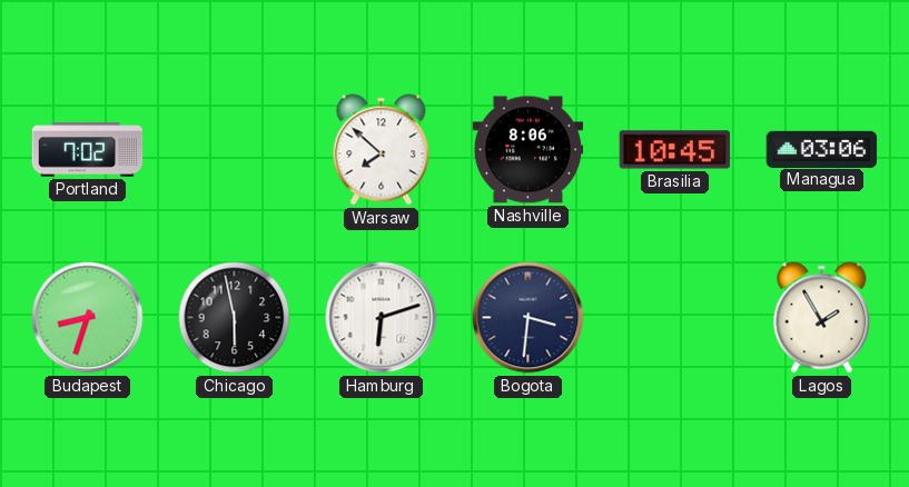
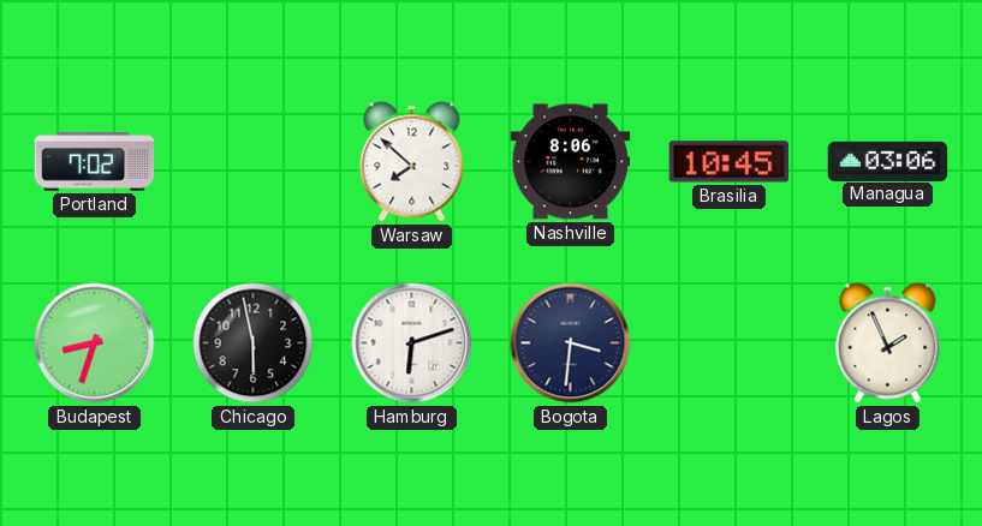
Lagos: 1:55 -> 1:56
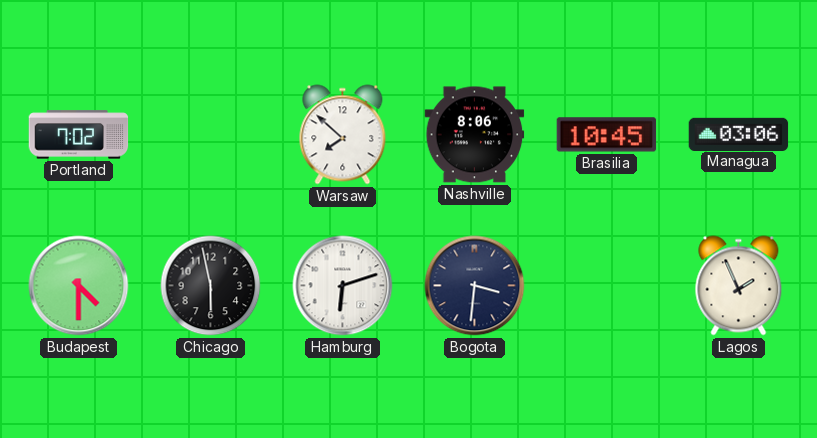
Budapest: 8:33 -> 4:30
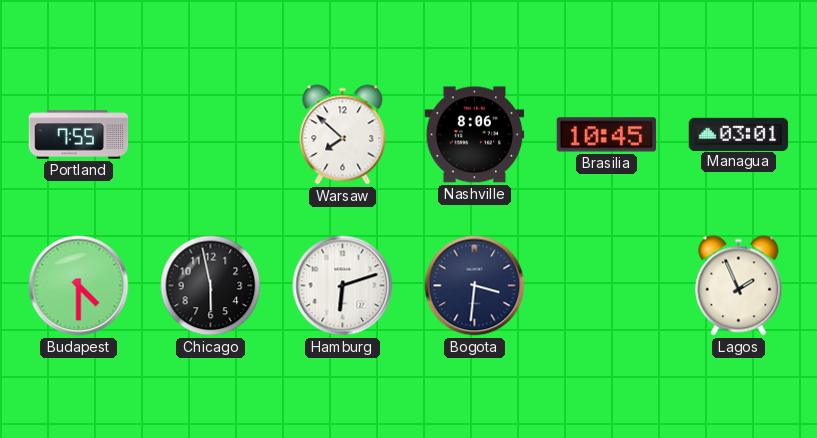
Portland: 7:02 -> 7:55
Managua: 03:06 -> 03:01
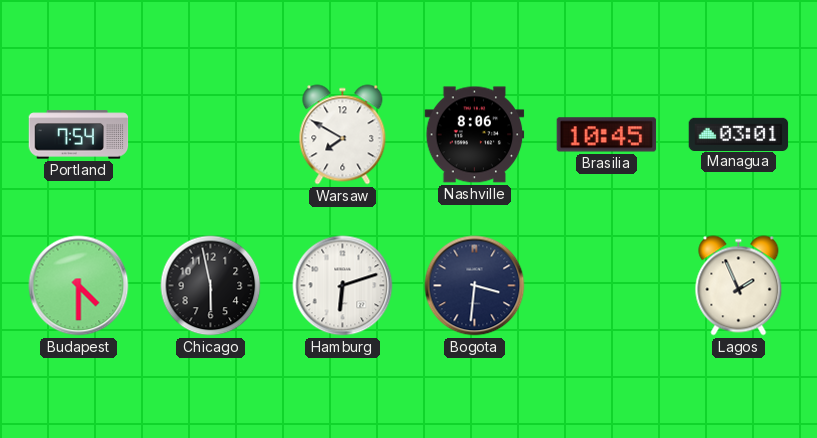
Portland: 7:55 -> 7:54
Warsaw: 7:52 -> 7:50
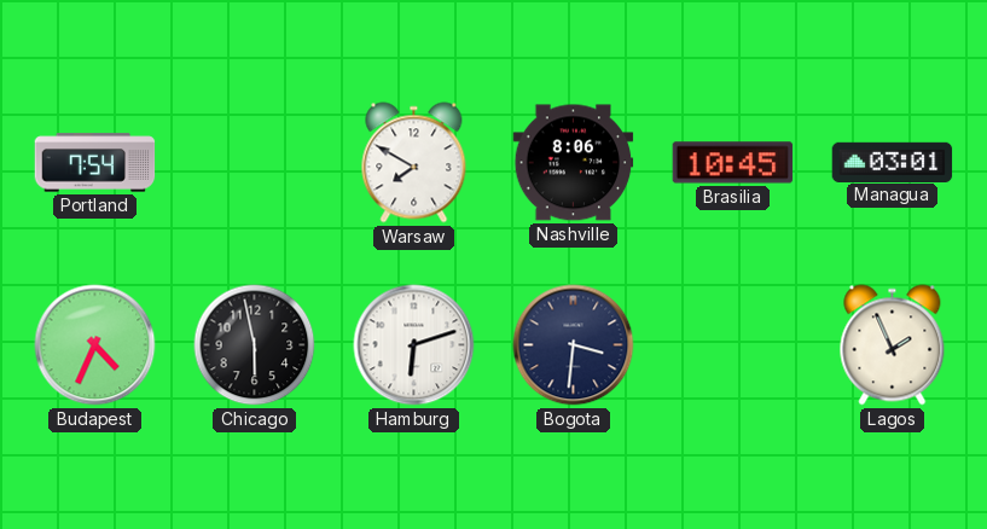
Budapest: 4:30 -> 4:34
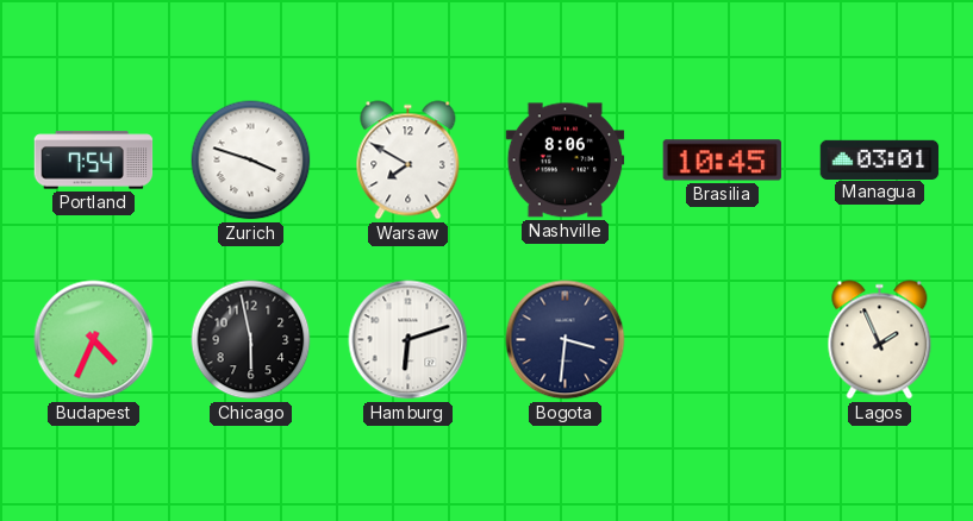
Zurich: none -> 3:48
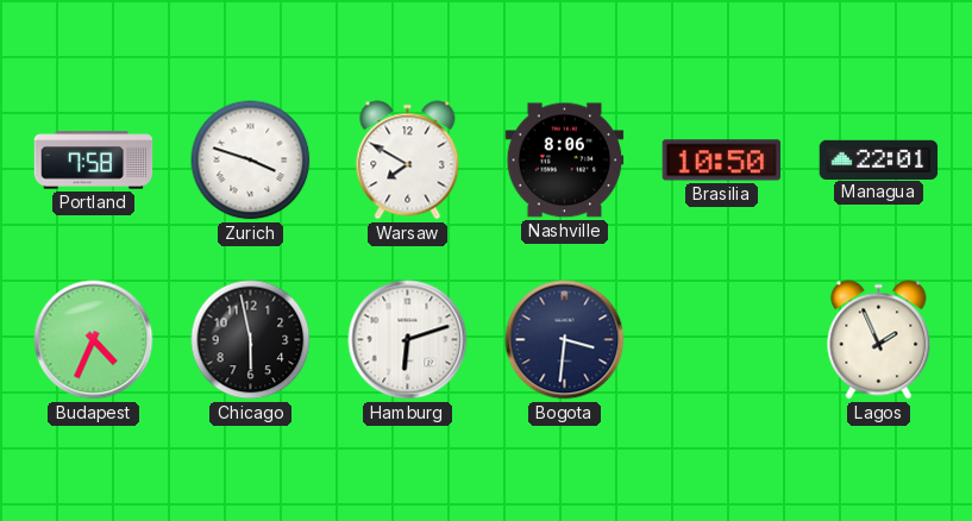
Portland: 7:54 -> 7:58
Brasilia: 10:45 -> 10:50
Managua: 03:01 -> 22:01
